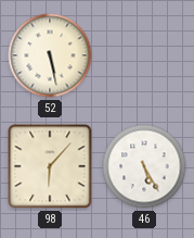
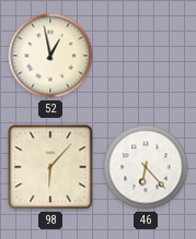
52: 5:28 -> 12:58
46: 5:25 -> 6:23
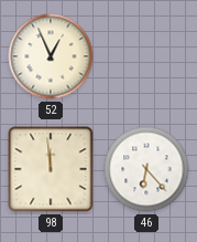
52: 12:58 -> 12:56
98: 6:07 -> 11:59
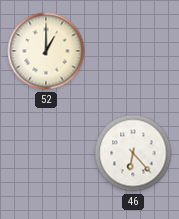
52: 12:56 -> 1:00
98: 11:59 -> none
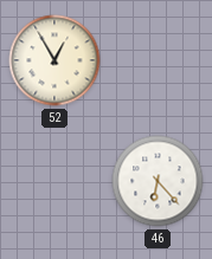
52: 1:00 -> 12:55
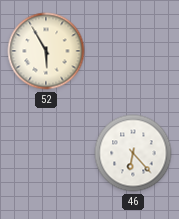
52: 12:55 -> 5:55
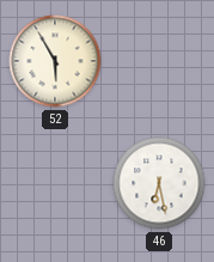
46: 6:23 -> 6:28
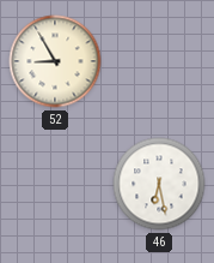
52: 5:55 -> 8:55
